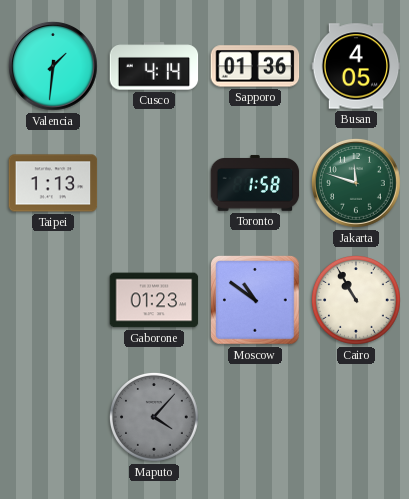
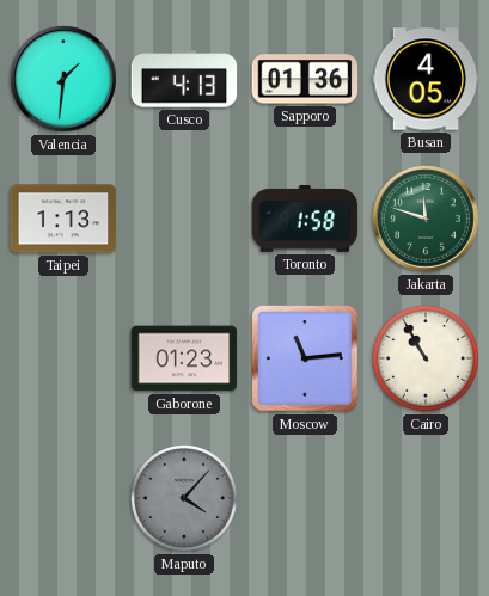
Cusco: 4:14 -> 4:13
Moscow: 10:51 -> 11:14
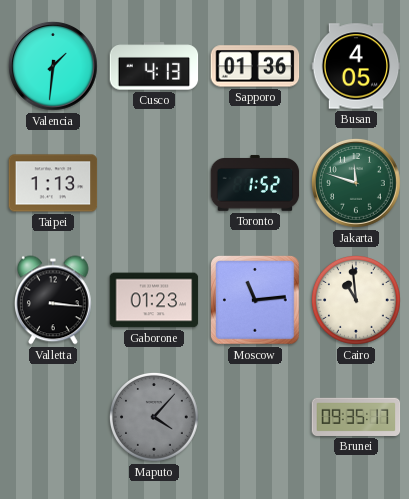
Toronto: 1:58 -> 1:52
Valletta: none -> 3:16
Cairo: 10:55 -> 10:59
Brunei: none -> 09:35
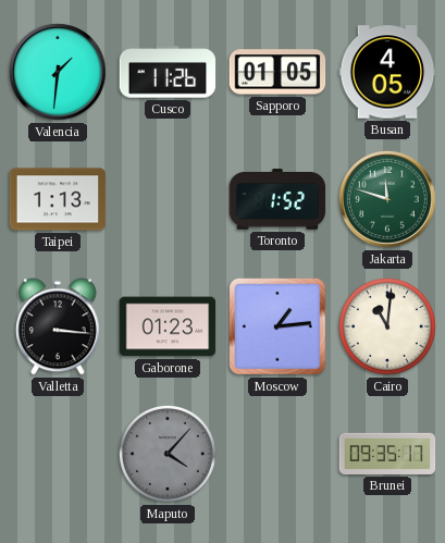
Cusco: 4:13 -> 11:26
Sapporo: 01:36 -> 01:05
Moscow: 11:14 -> 1:14
Cairo: 10:59 -> 11:01
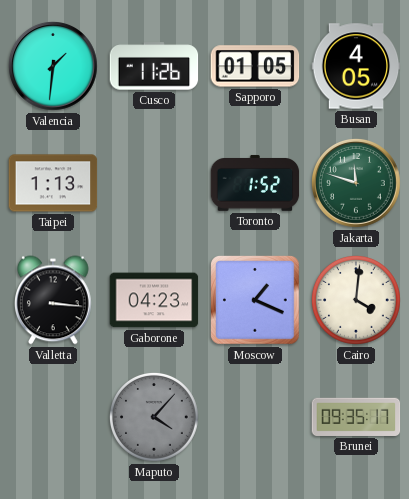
Gaborone: 01:23 -> 04:23
Moscow: 1:14 -> 1:19
Cairo: 11:01 -> 4:01
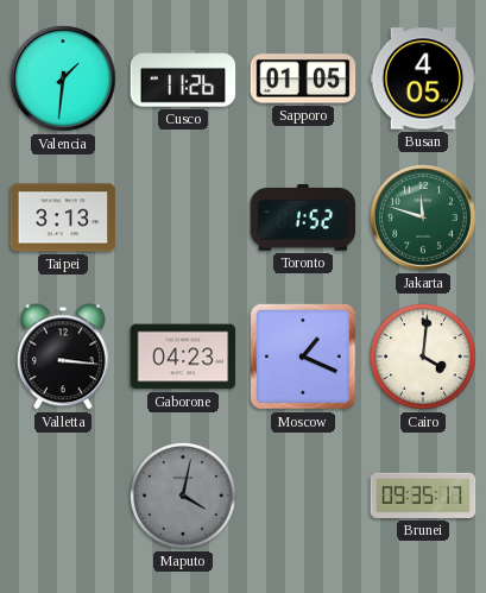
Taipei: 1:13 -> 3:13
Maputo: 4:07 -> 4:02
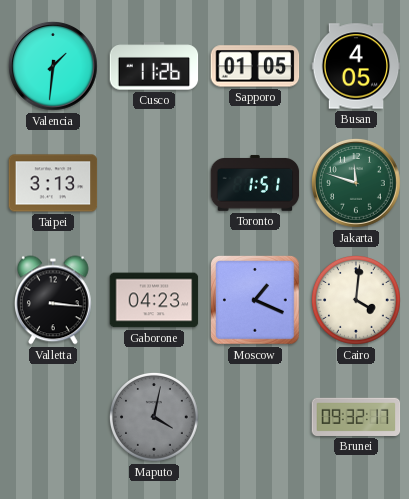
Toronto: 1:52 -> 1:51
Brunei: 09:35 -> 09:32
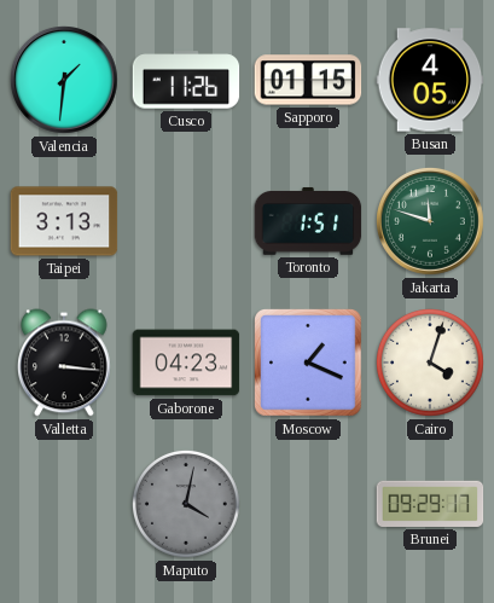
Sapporo: 01:05 -> 01:15
Cairo: 4:01 -> 4:03
Brunei: 09:32 -> 09:29
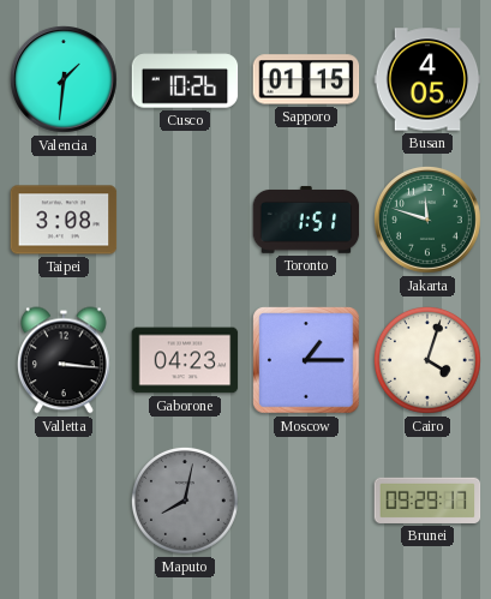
Cusco: 11:26 -> 10:26
Taipei: 3:13 -> 3:08
Moscow: 1:19 -> 1:15
Maputo: 4:02 -> 8:02
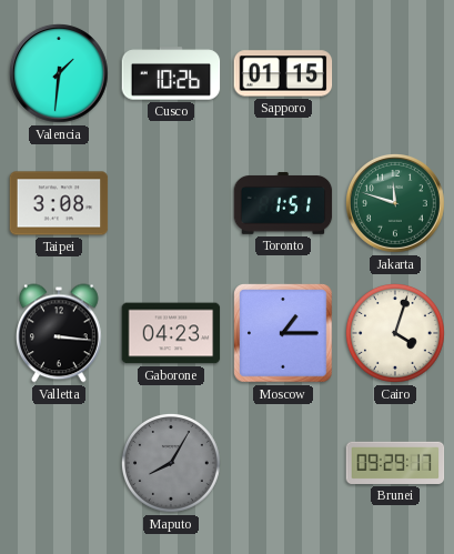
Busan: 4:05 -> none
Maputo: 8:02 -> 8:05
